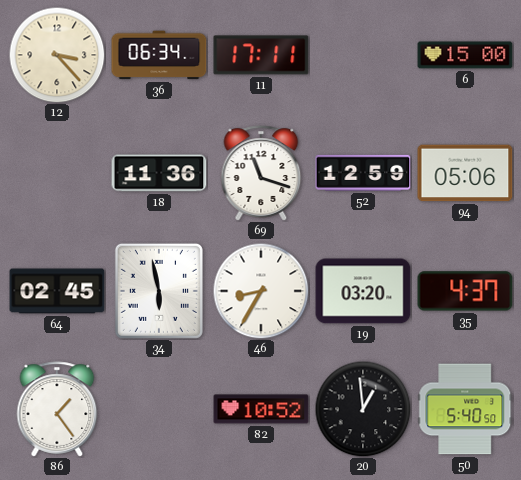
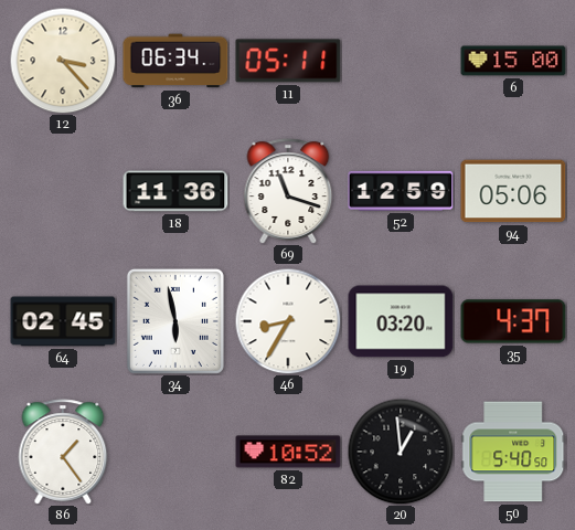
11: 17:11 -> 05:11
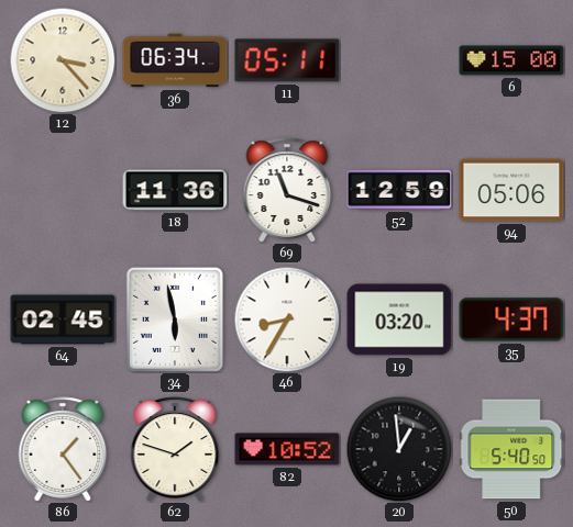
62: none -> 1:48
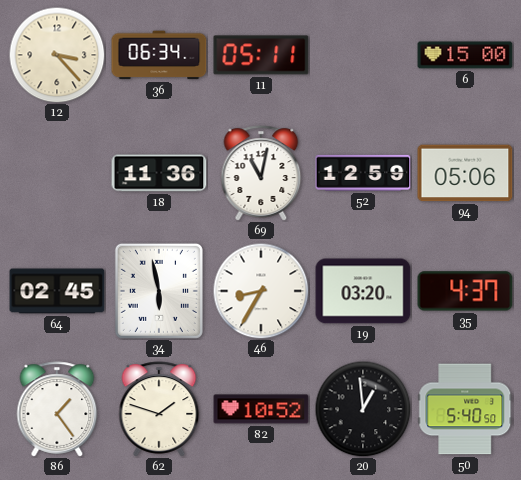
69: 11:18 -> 11:02
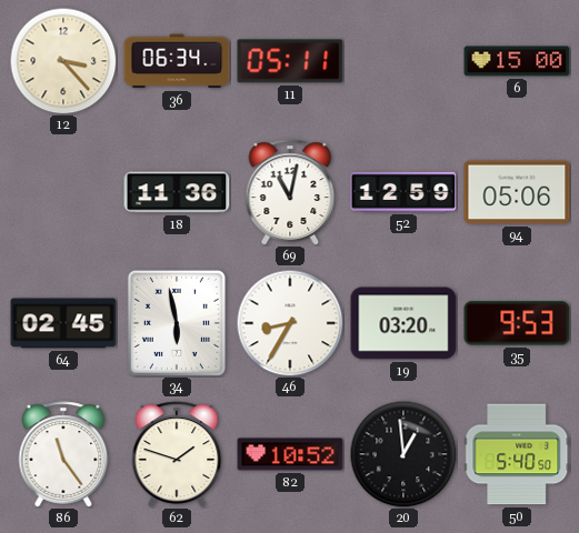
35: 4:37 -> 9:53
86: 1:24 -> 11:24
